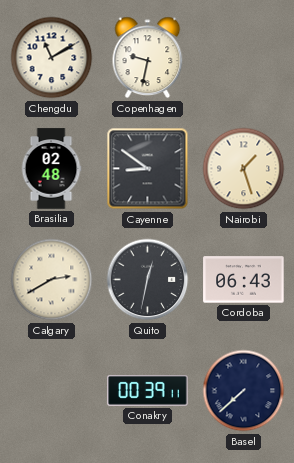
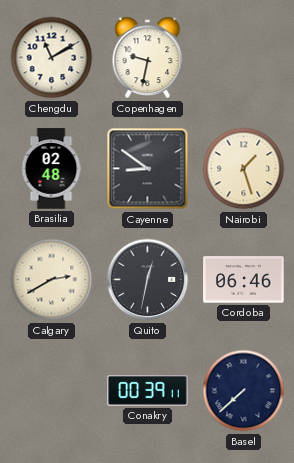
Cordoba: 06:43 -> 06:46
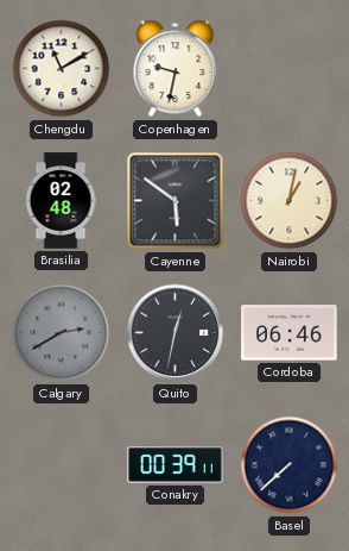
Cayenne: 8:51 -> 5:51
Nairobi: 1:27 -> 1:02
Calgary dial: cream -> grey
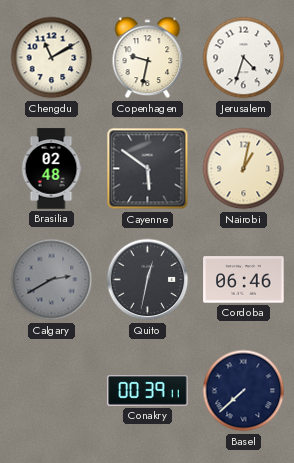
Jerusalem: none -> 4:33
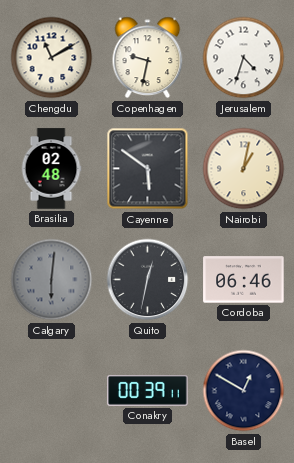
Calgary: 2:40 -> 6:01
Basel: 7:38 -> 12:50
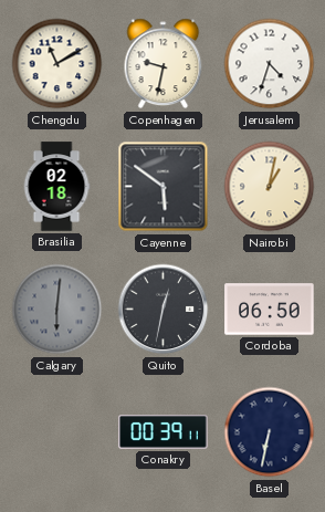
Brasilia: 02:48 -> 02:18
Cordoba: 06:46 -> 06:50
Basel: 12:50 -> 6:32
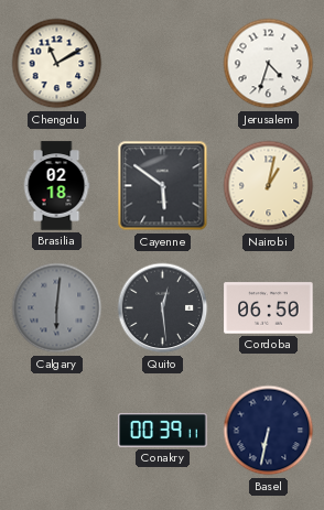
Copenhagen: 9:32 -> none
Quito: 12:32 -> 12:29
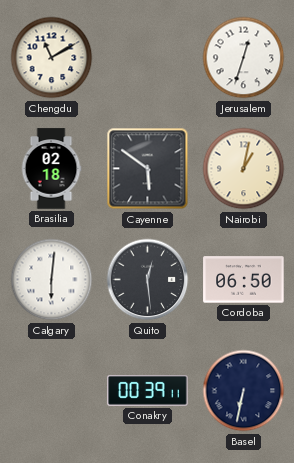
Jerusalem: 4:33 -> 12:33
Calgary dial: grey -> white
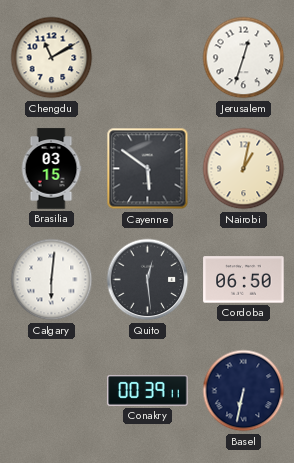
Brasilia: 02:18 -> 03:15
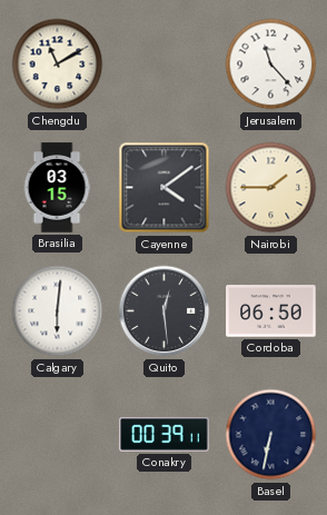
Jerusalem: 12:33 -> 11:23
Cayenne: 5:51 -> 4:09
Nairobi: 1:02 -> 1:45
